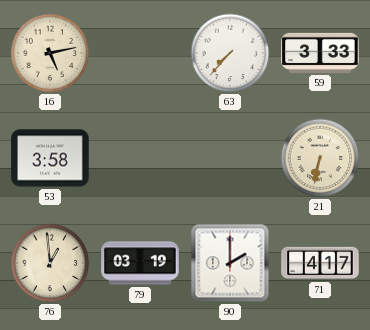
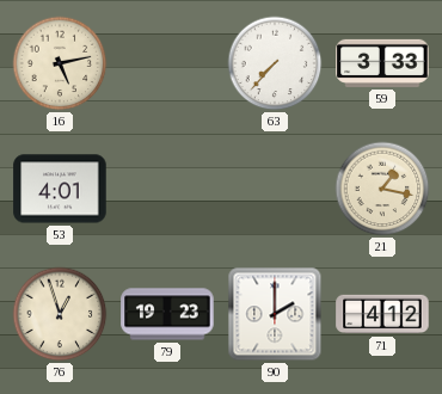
53: 3:58 -> 4:01
21: 6:32 -> 1:17
76: 12:59 -> 12:57
79: 03:19 -> 19:23
71: 4:17 -> 4:12
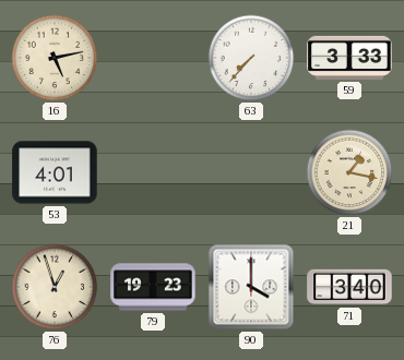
90: 2:00 -> 4:00
71: 4:12 -> 3:40
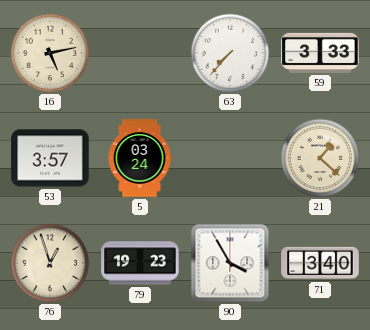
53: 4:01 -> 3:57
5: none -> 03:24
21: 1:17 -> 1:22
90: 4:00 -> 3:55
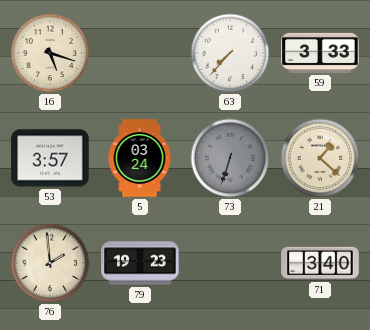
16: 5:13 -> 5:18
73: none -> 6:33
76: 12:57 -> 1:59
90: 3:55 -> none
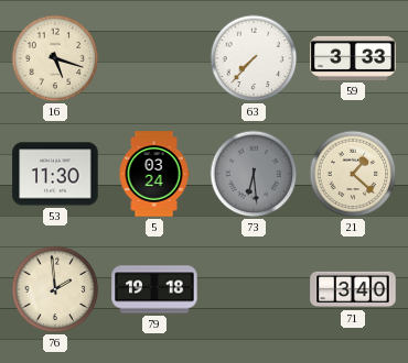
53: 3:57 -> 11:30
73: 6:33 -> 6:29
79: 19:23 -> 19:18
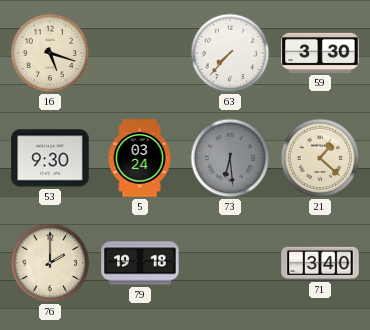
59: 3:33 -> 3:30
53: 11:30 -> 9:30
76: 1:59 -> 2:00
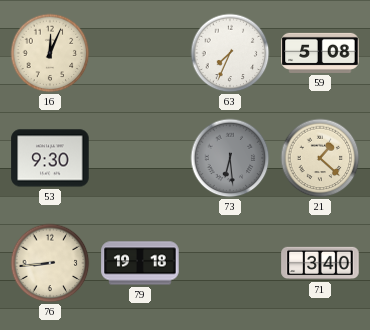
16: 5:18 -> 12:04
63: 7:37 -> 7:34
59: 3:30 -> 5:08
5: 03:24 -> none
76: 2:00 -> 8:44
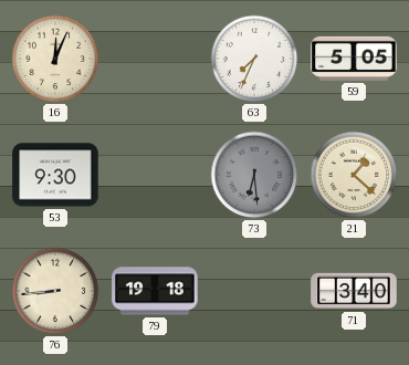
59: 5:08 -> 5:05
